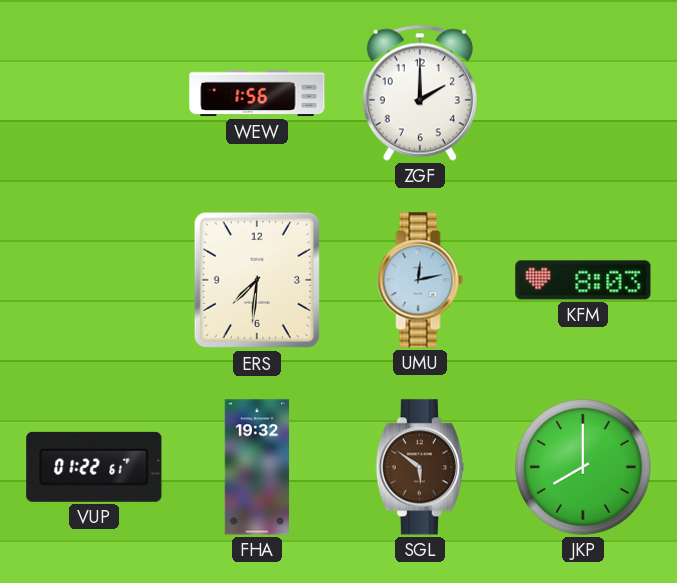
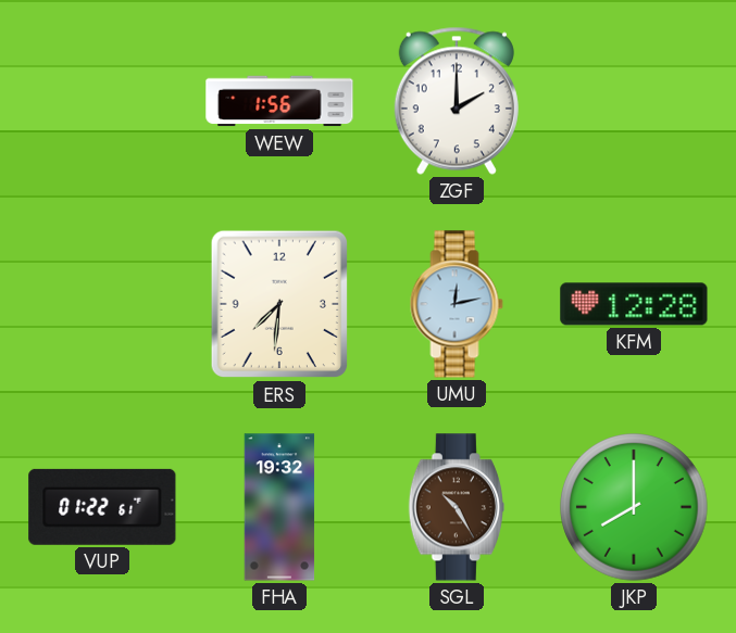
KFM: 8:03 -> 12:28
SGL: 5:51 -> 10:25
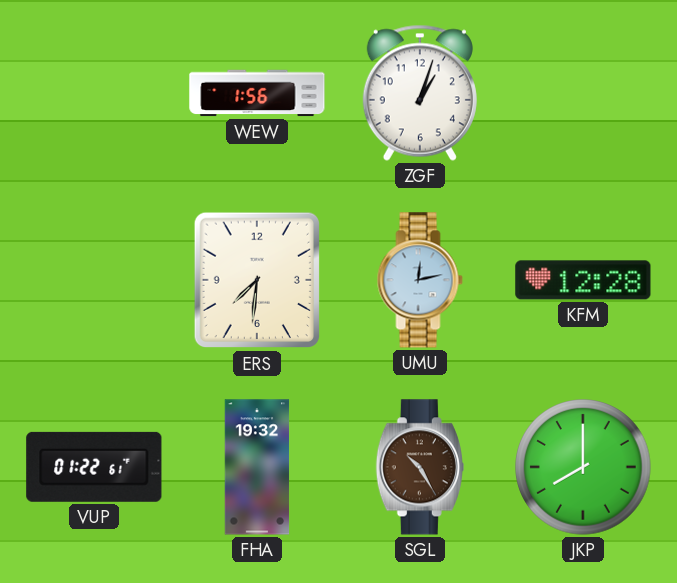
ZGF: 2:00 -> 1:03
